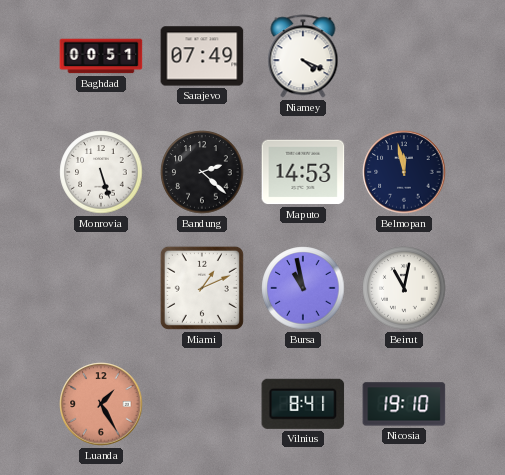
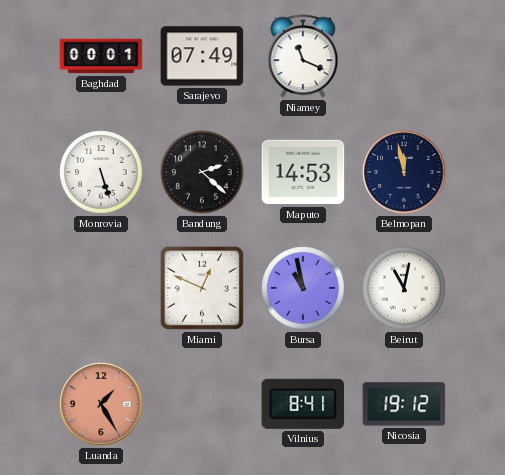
Baghdad: 00:51 -> 00:01
Niamey: 4:19 -> 11:19
Miami: 1:11 -> 12:49
Nicosia: 19:10 -> 19:12
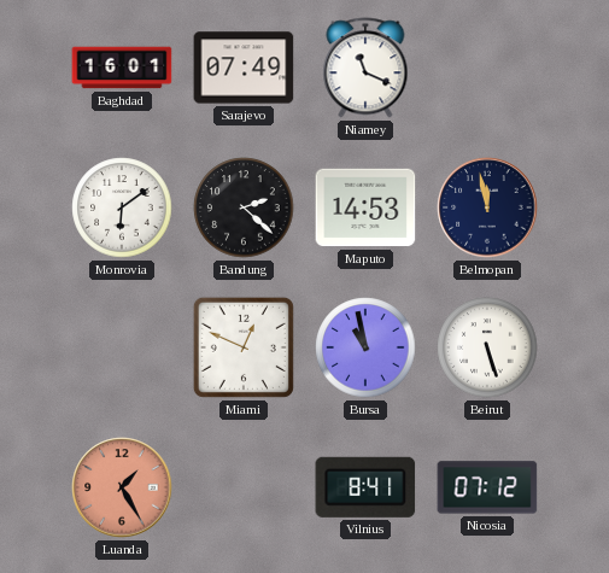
Baghdad: 00:01 -> 16:01
Monrovia: 5:27 -> 6:09
Beirut: 11:02 -> 5:27
Nicosia: 19:12 -> 07:12
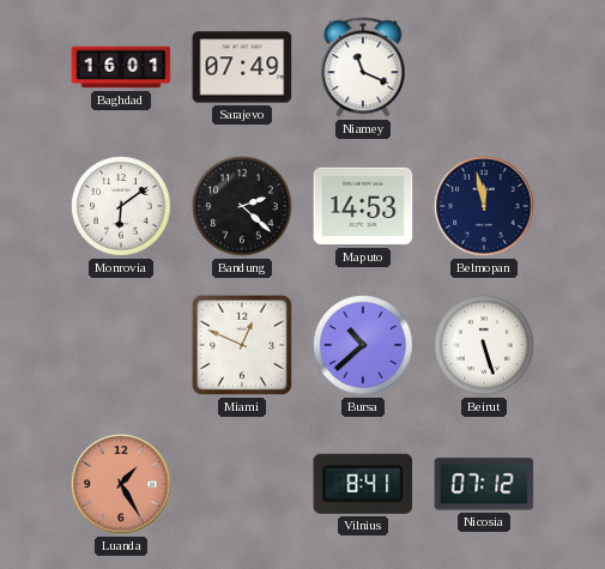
Bursa: 10:58 -> 10:38
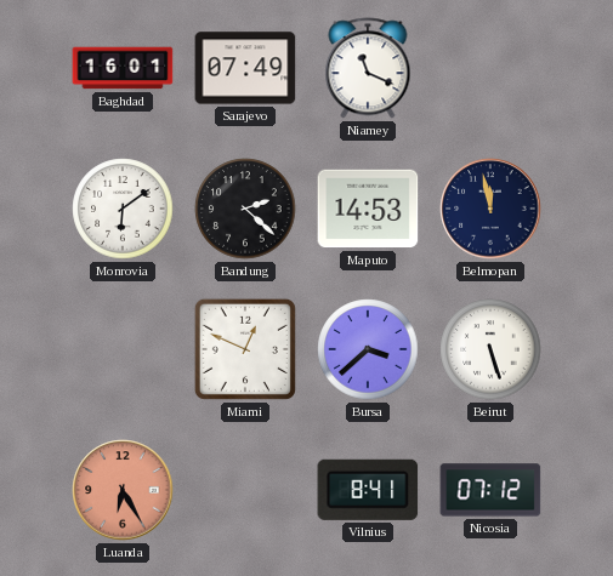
Bursa: 10:38 -> 3:38
Luanda: 1:25 -> 6:25
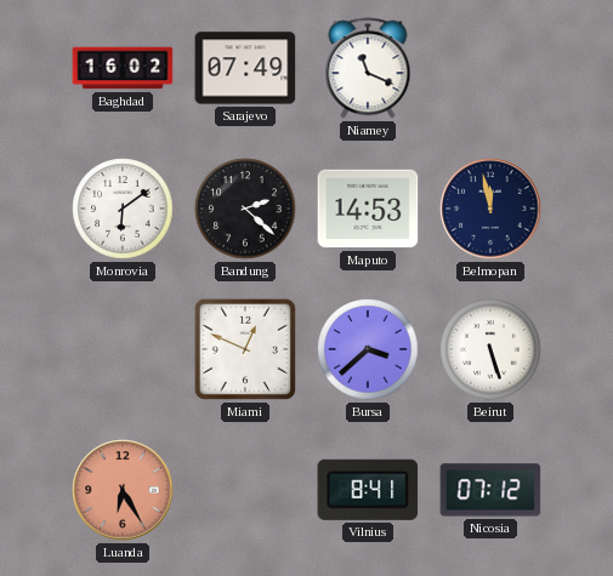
Baghdad: 16:01 -> 16:02
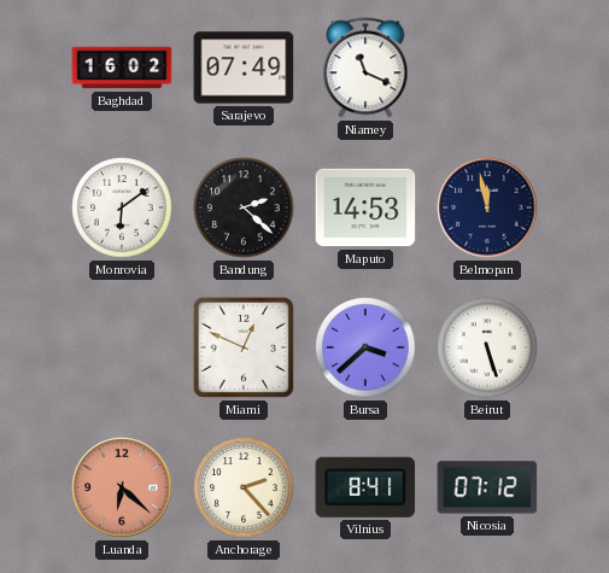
Luanda: 6:25 -> 6:22
Anchorage: none -> 2:23
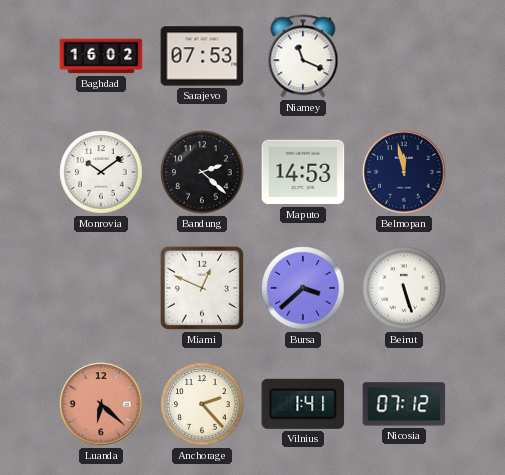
Sarajevo: 07:49 -> 07:53
Monrovia: 6:09 -> 10:09
Vilnius: 8:41 -> 1:41
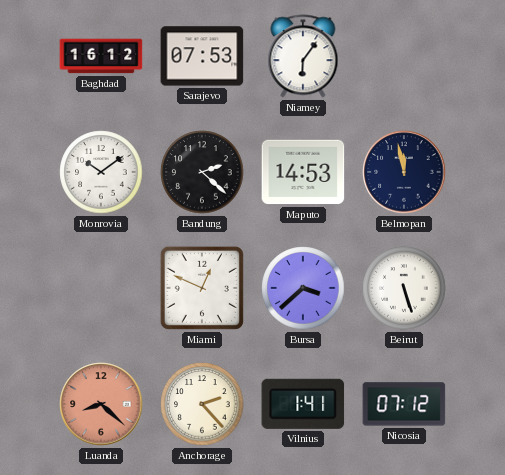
Baghdad: 16:02 -> 16:12
Niamey: 11:19 -> 6:06
Luanda: 6:22 -> 8:22
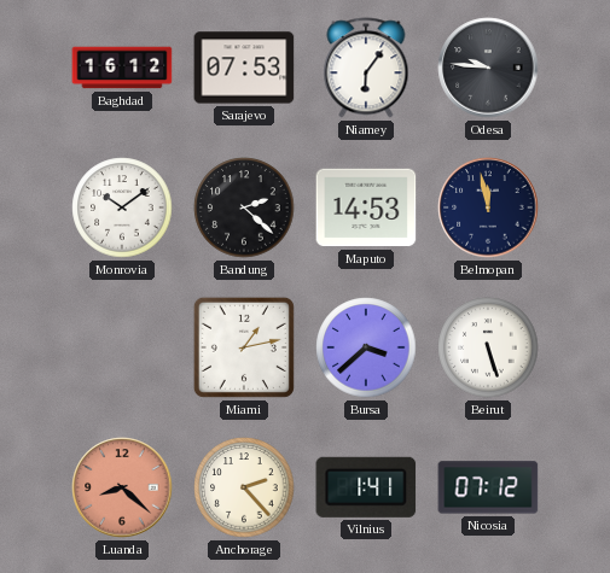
Odesa: none -> 9:46
Miami: 12:49 -> 1:13
